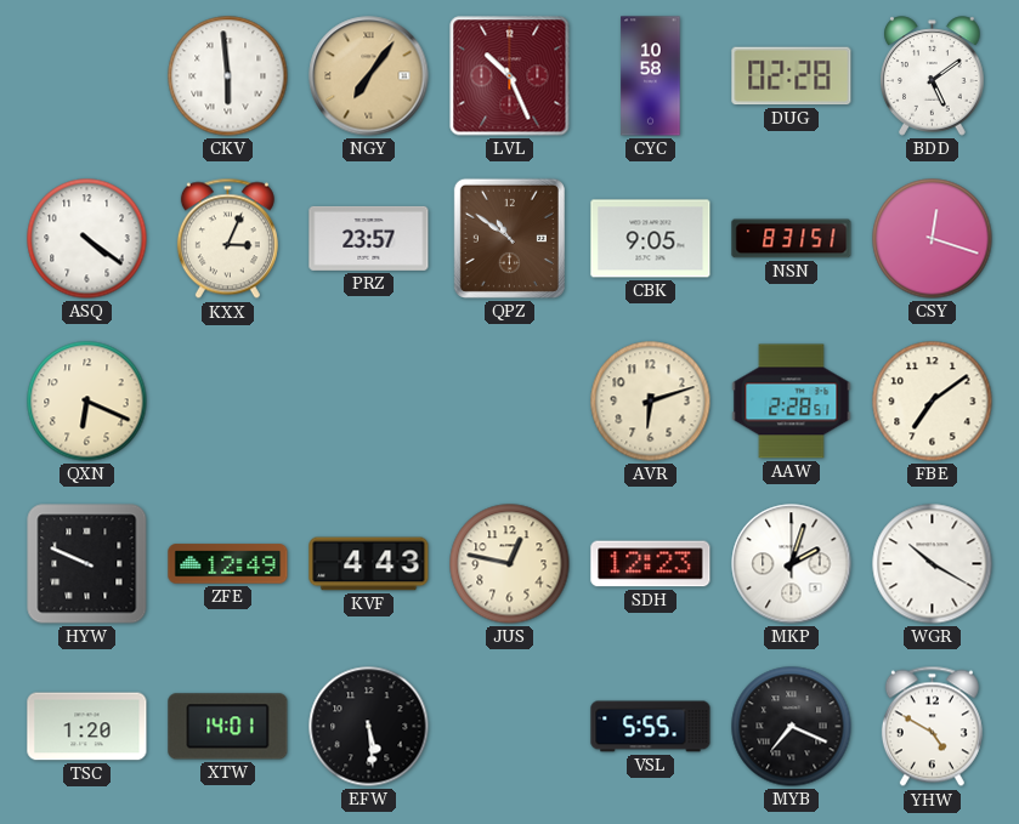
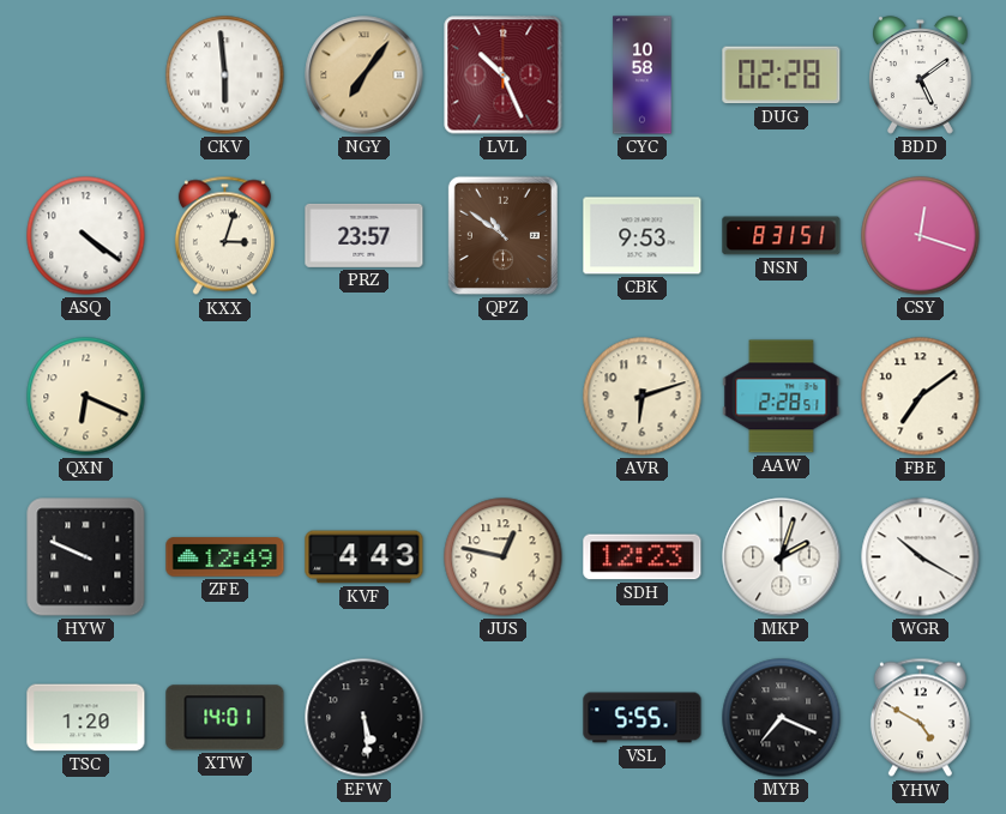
KXX: 3:04 -> 3:03
CBK: 9:05 -> 9:53
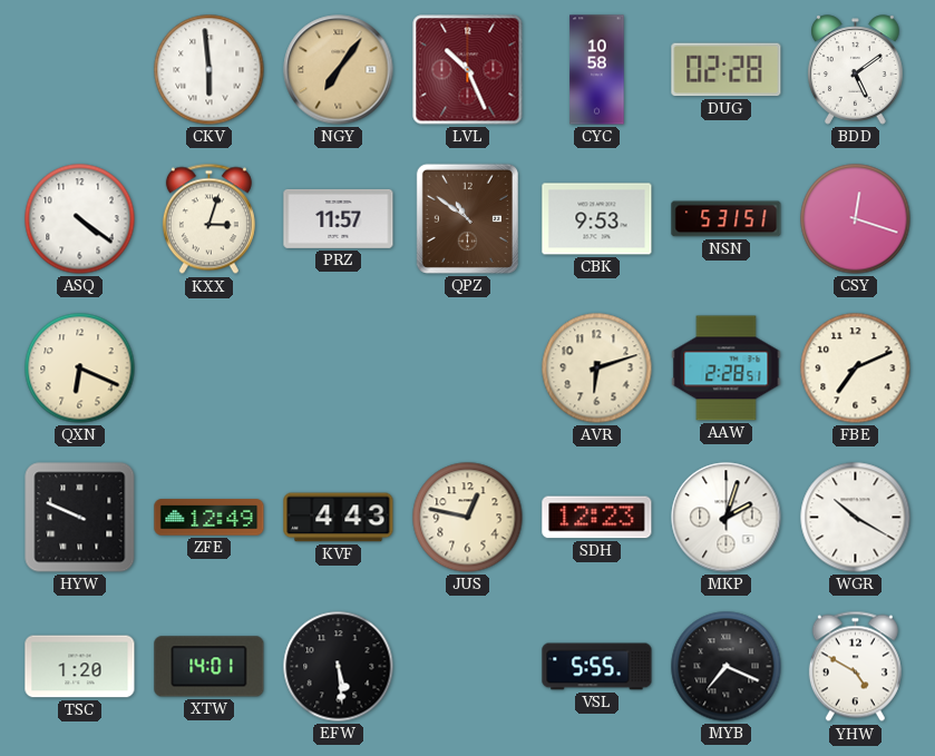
PRZ: 23:57 -> 11:57
NSN: 8:31 -> 5:31
FBE: 7:09 -> 7:11
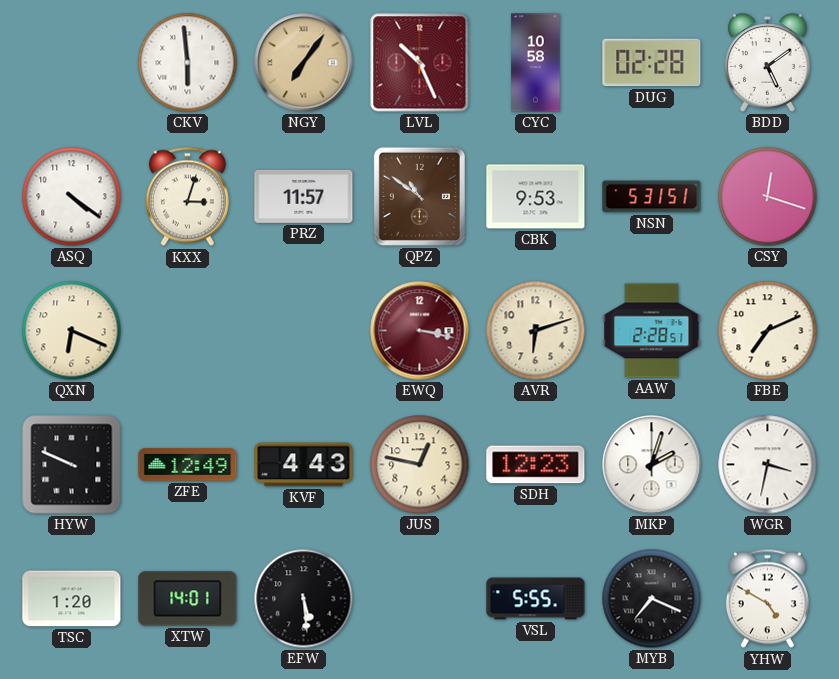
EWQ: none -> 3:17
WGR: 10:20 -> 3:32
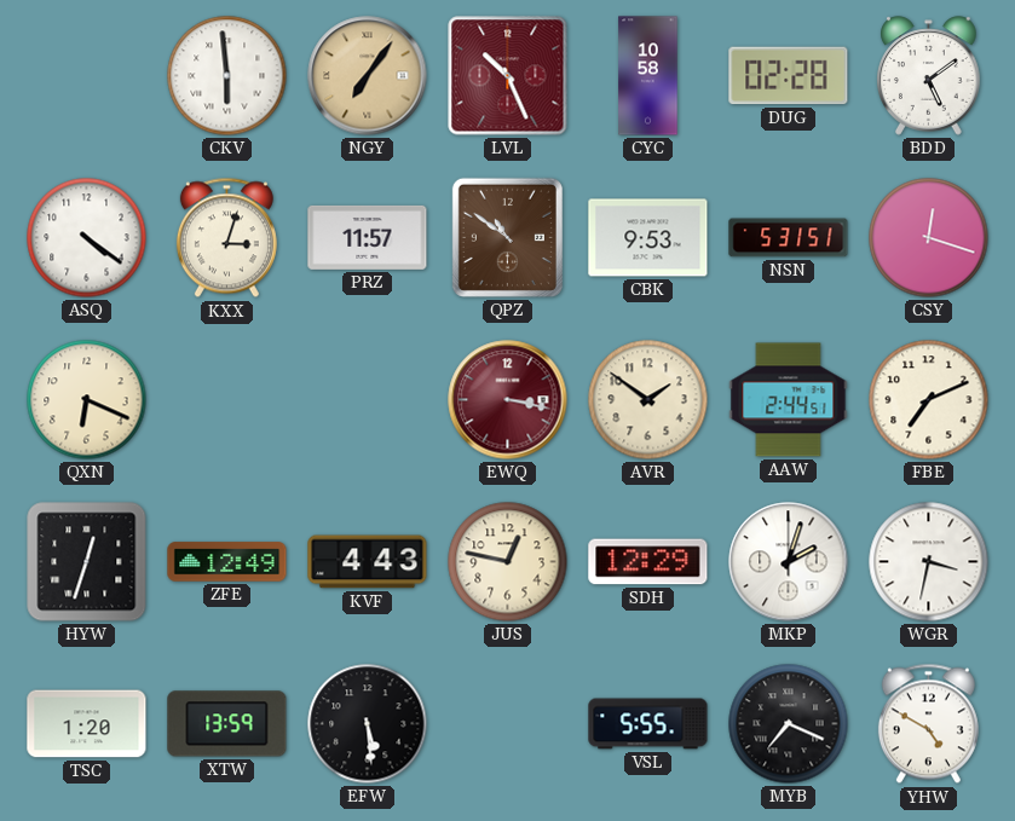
AVR: 6:12 -> 1:51
AAW: 2:28 -> 2:44
HYW: 9:49 -> 12:33
SDH: 12:23 -> 12:29
XTW: 14:01 -> 13:59
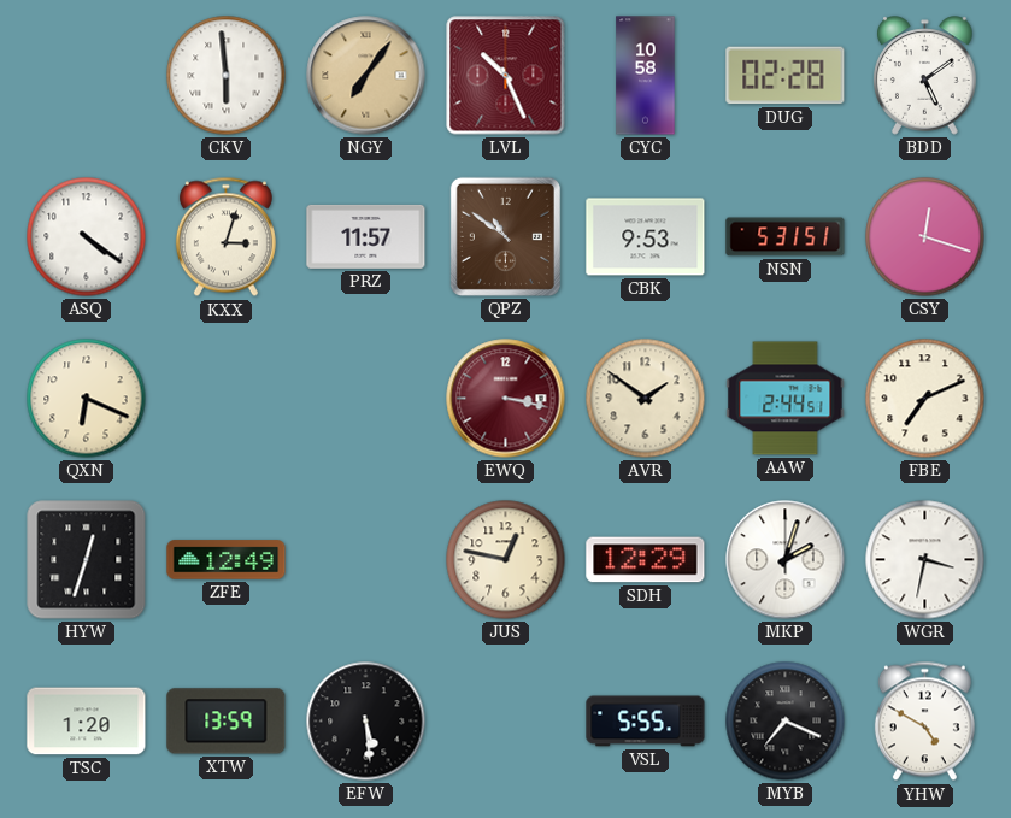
KVF: 4:43 -> none
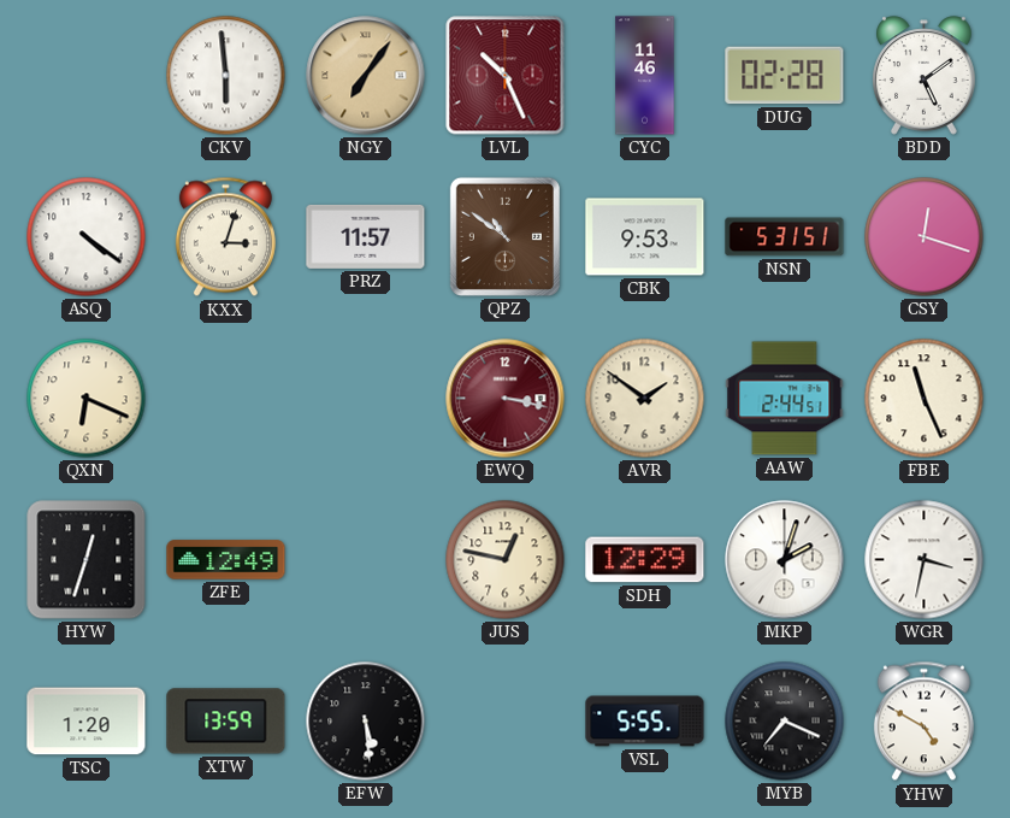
CYC: 10:58 -> 11:46
FBE: 7:11 -> 11:26
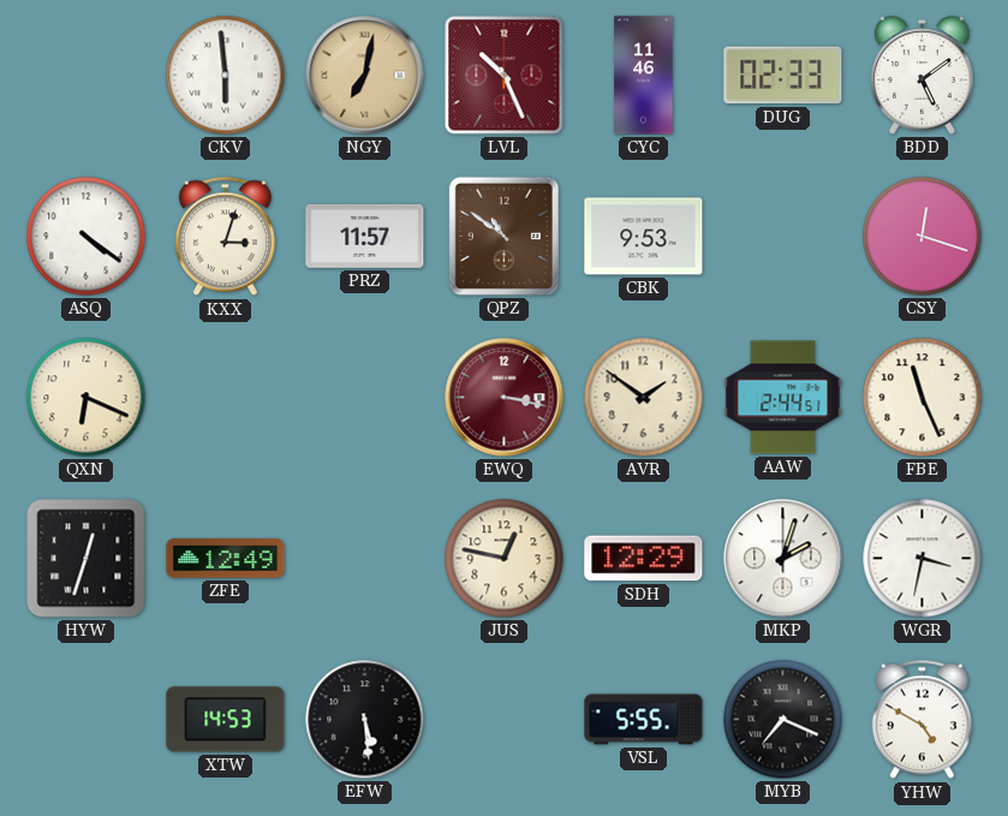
NGY: 7:06 -> 7:02
DUG: 02:28 -> 02:33
NSN: 5:31 -> none
TSC: 1:20 -> none
XTW: 13:59 -> 14:53
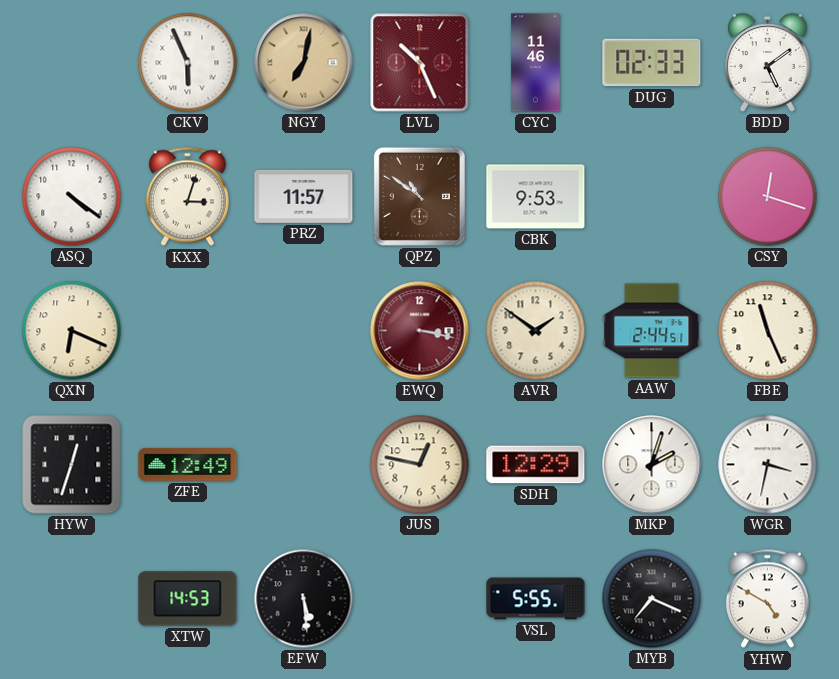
CKV: 5:59 -> 5:56
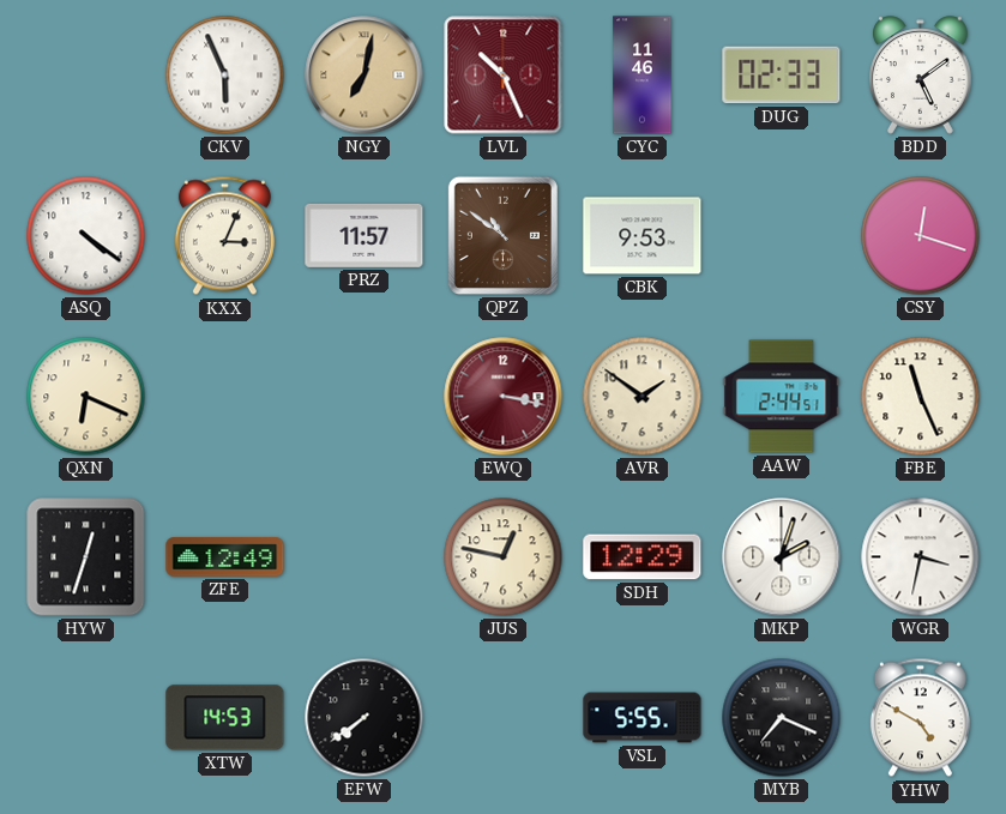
KXX: 3:03 -> 3:04
EFW: 5:29 -> 7:39
